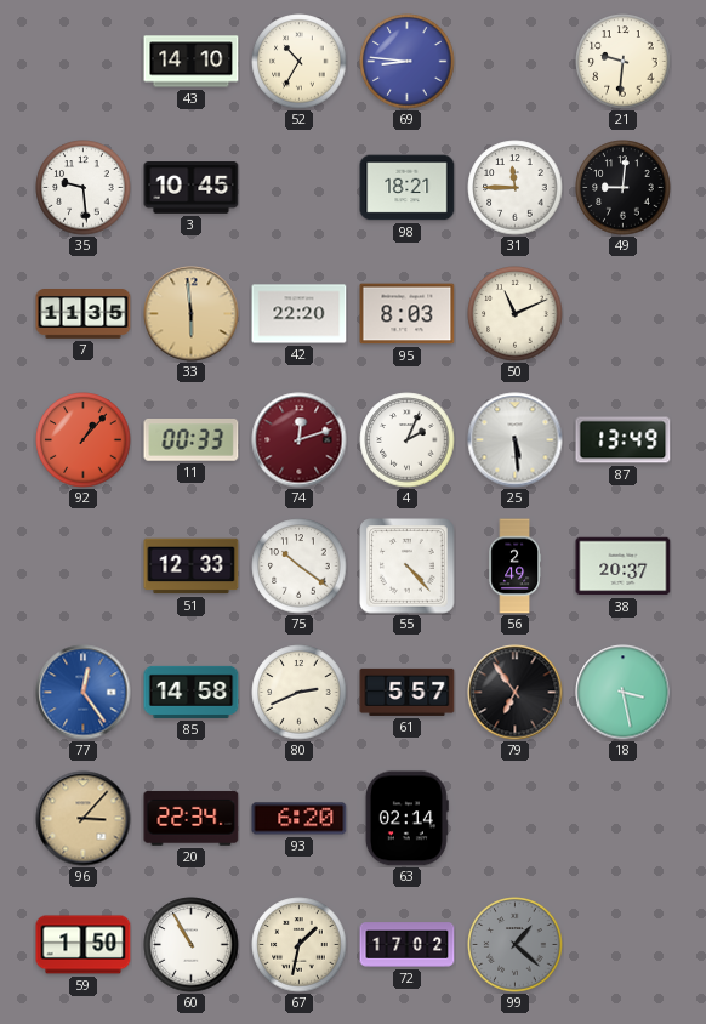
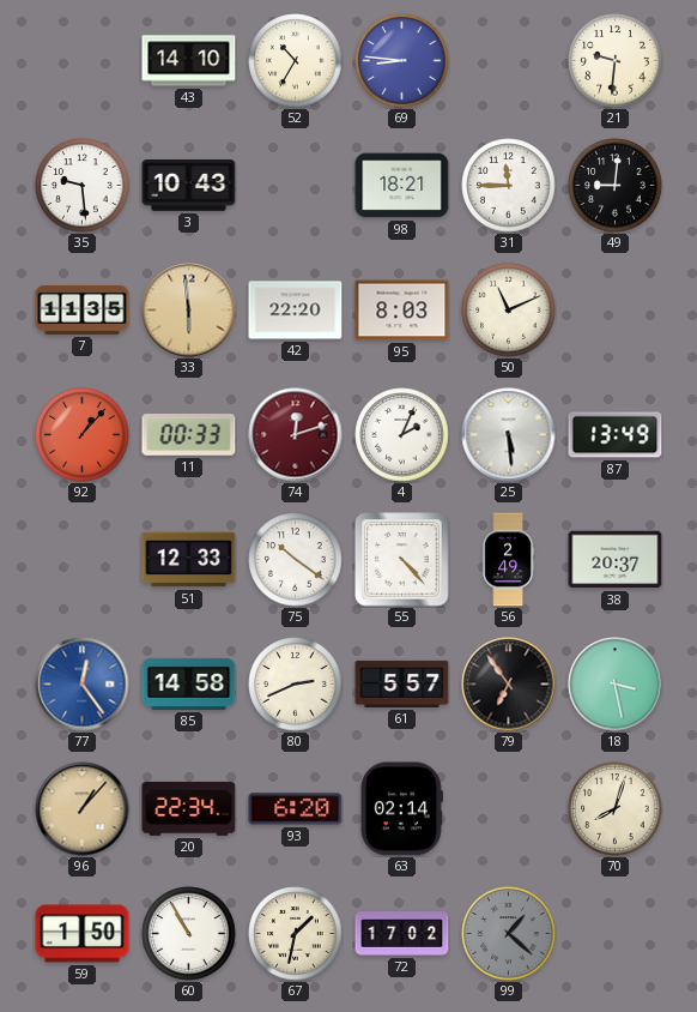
3: 10:45 -> 10:43
96: 3:07 -> 1:07
70: none -> 8:03
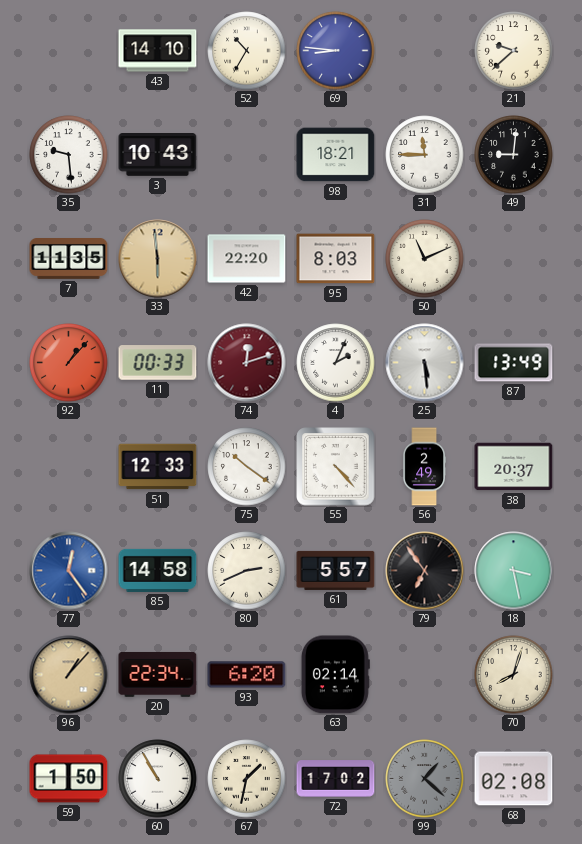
21: 9:31 -> 9:38
68: none -> 02:08
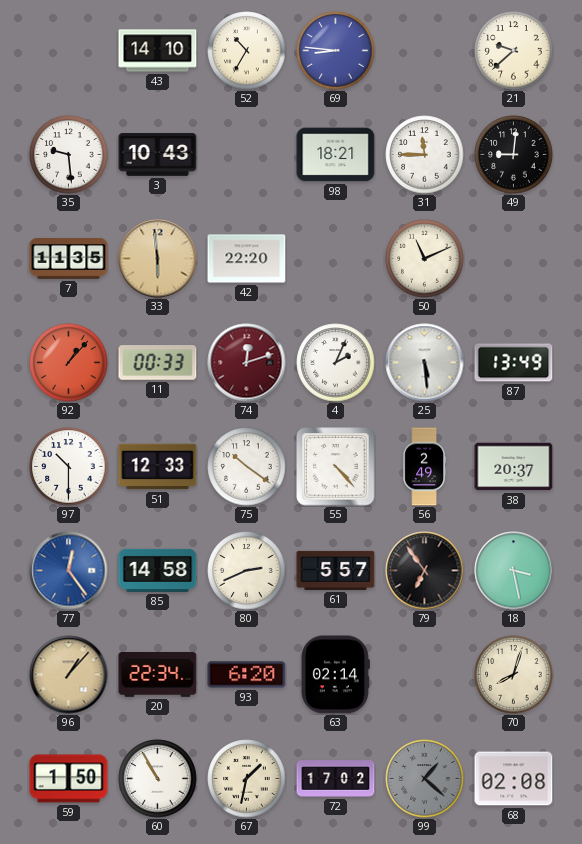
95: 8:03 -> none
97: none -> 10:30
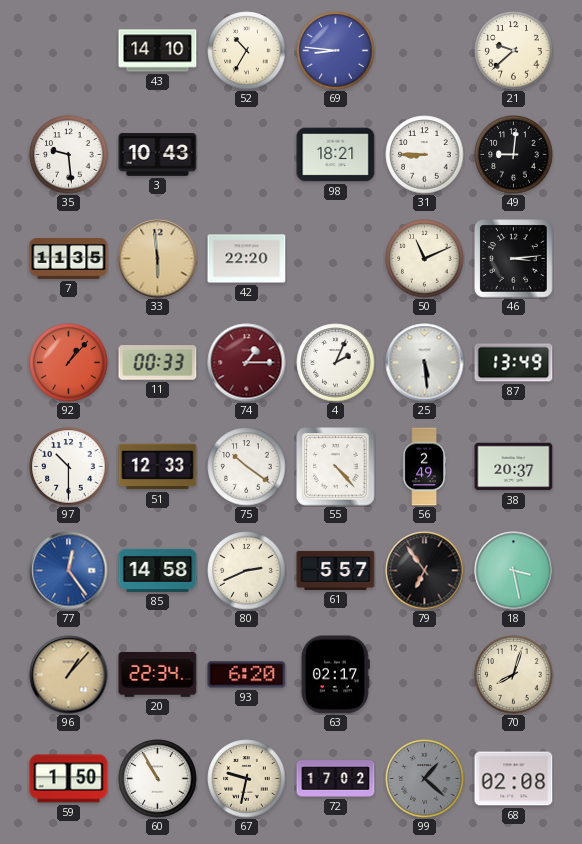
31: 11:45 -> 8:45
46: none -> 3:14
74: 12:12 -> 1:15
63: 02:14 -> 02:17
67: 1:32 -> 9:32
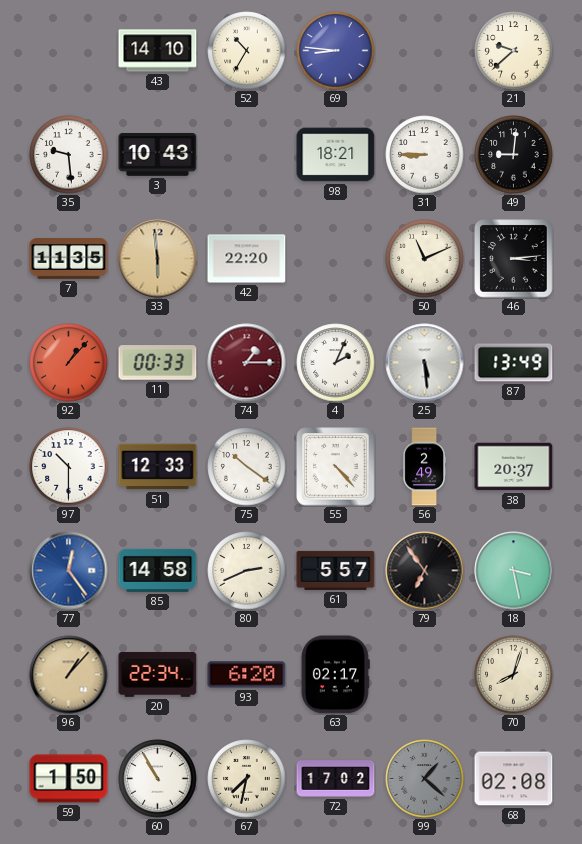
67: 9:32 -> 7:32
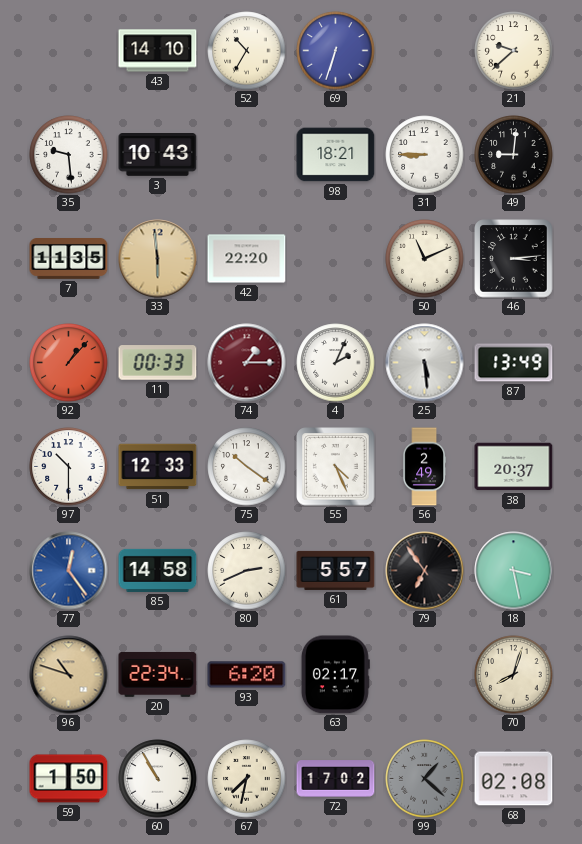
69: 8:46 -> 6:33
55: 4:23 -> 4:26
96: 1:07 -> 10:48
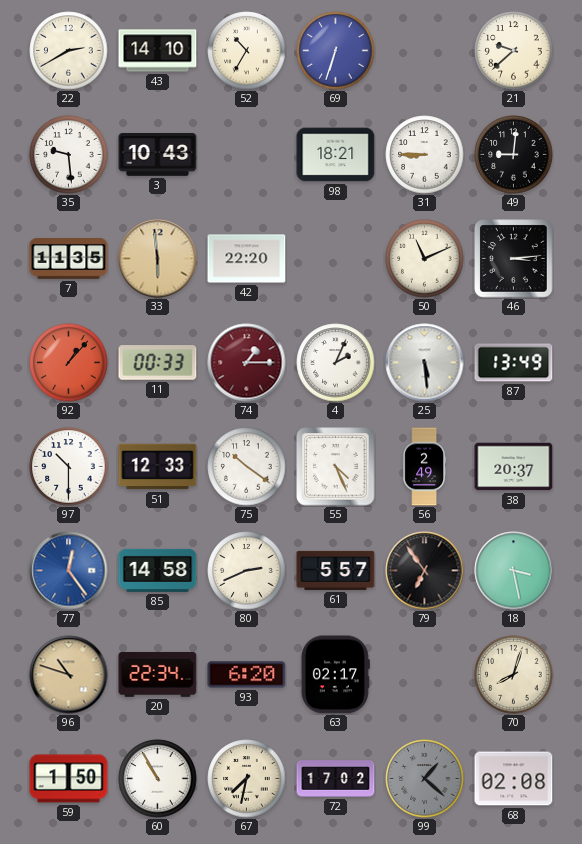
22: none -> 2:40
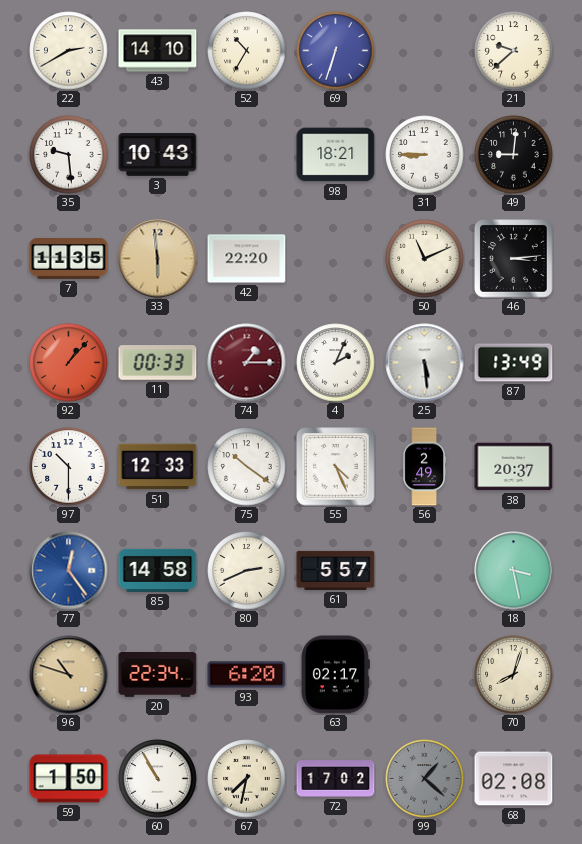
79: 6:54 -> none
